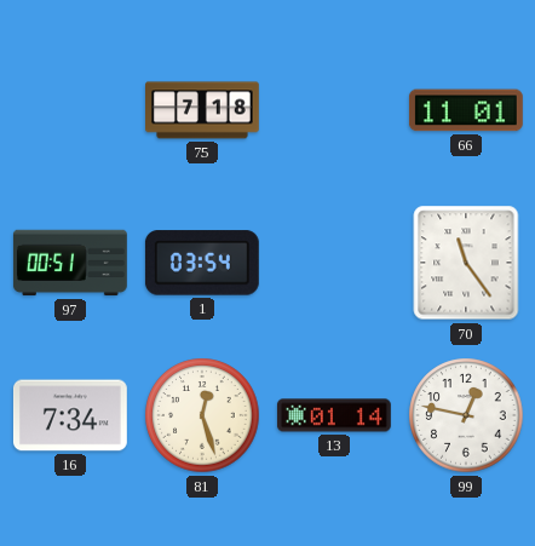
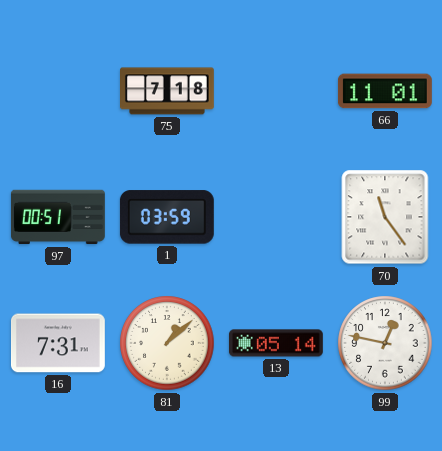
1: 03:54 -> 03:59
16: 7:34 -> 7:31
81: 12:27 -> 1:08
13: 01:14 -> 05:14
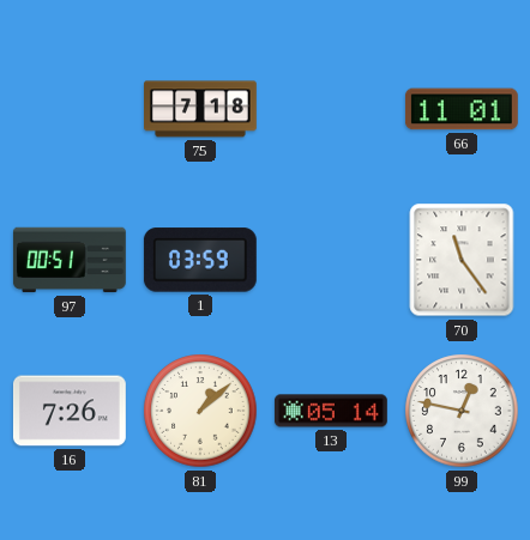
16: 7:31 -> 7:26
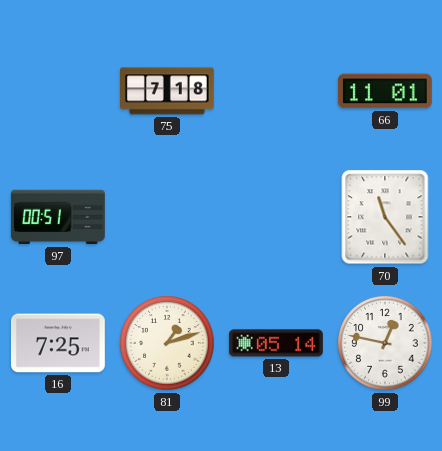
1: 03:59 -> none
16: 7:26 -> 7:25
81: 1:08 -> 1:12
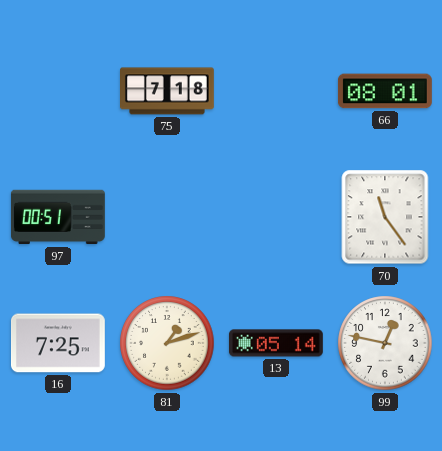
66: 11:01 -> 08:01
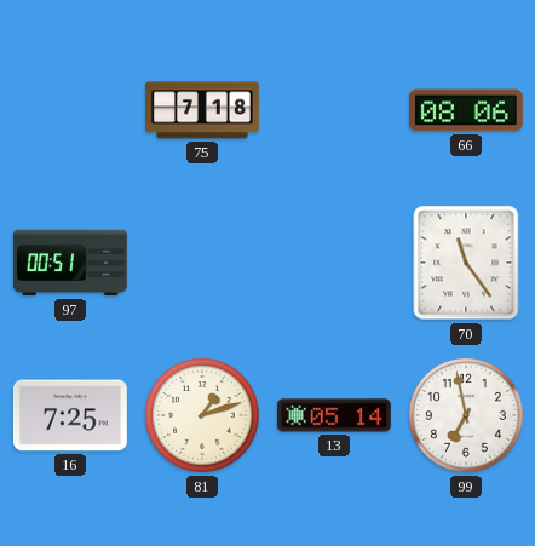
66: 08:01 -> 08:06
99: 12:47 -> 6:58
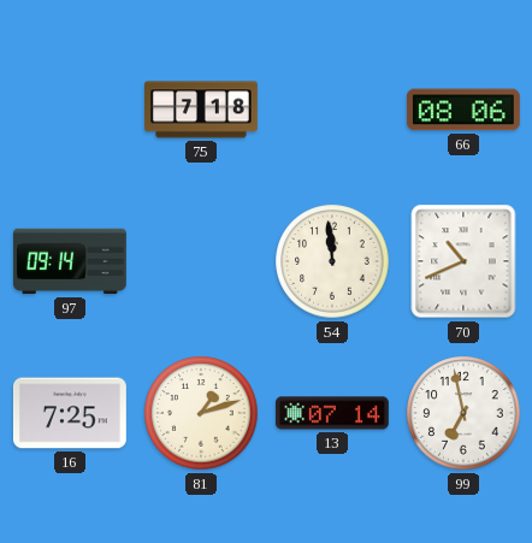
97: 00:51 -> 09:14
54: none -> 11:59
70: 11:24 -> 10:41
13: 05:14 -> 07:14
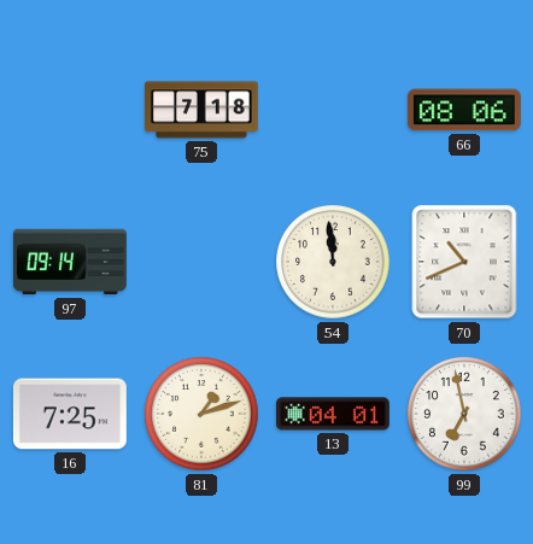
13: 07:14 -> 04:01
